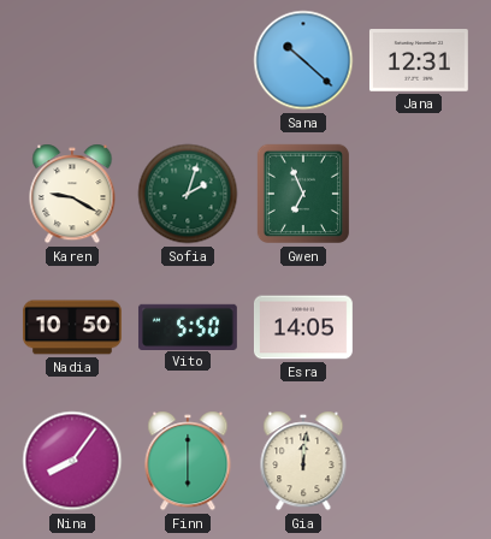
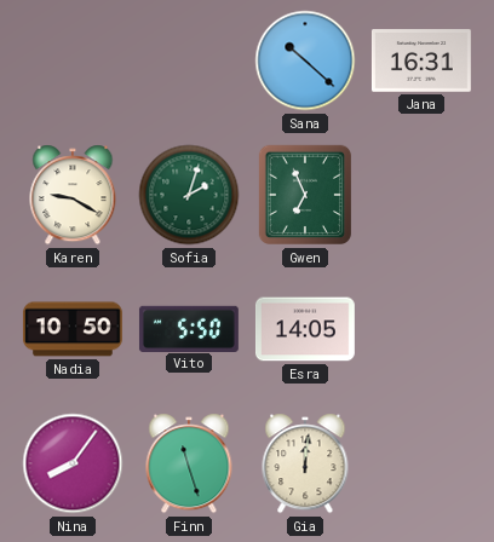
Jana: 12:31 -> 16:31
Finn: 6:00 -> 11:27
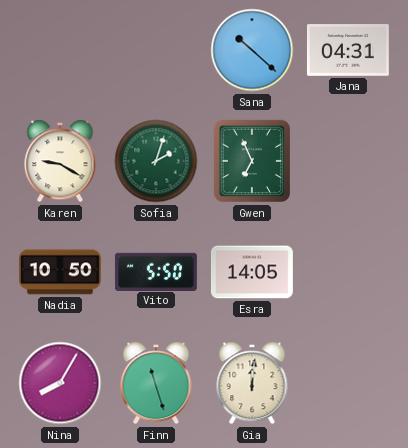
Jana: 16:31 -> 04:31
Nina: 8:06 -> 8:05
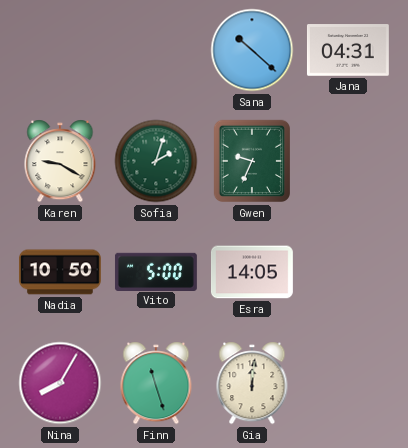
Gwen: 6:56 -> 9:34
Vito: 5:50 -> 5:00
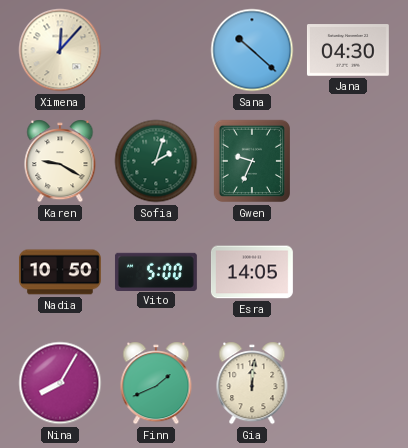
Ximena: none -> 12:07
Jana: 04:31 -> 04:30
Finn: 11:27 -> 1:41
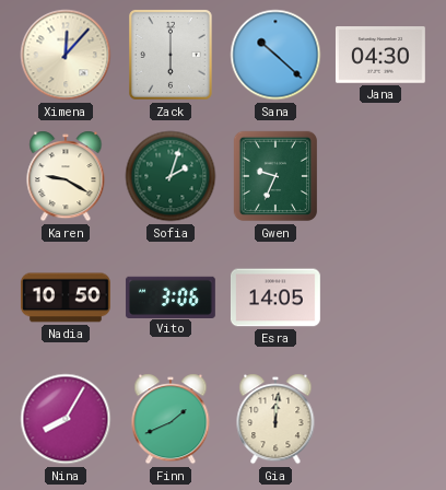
Zack: none -> 6:00
Vito: 5:00 -> 3:06
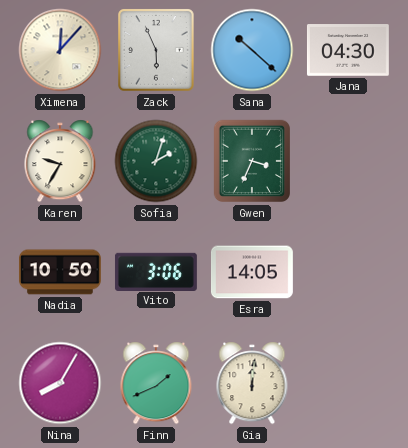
Zack: 6:00 -> 5:56
Karen: 9:20 -> 9:35
Gwen: 9:34 -> 3:34
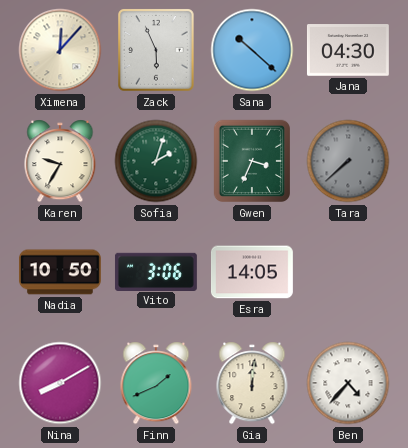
Tara: none -> 7:38
Nina: 8:05 -> 8:10
Ben: none -> 4:37
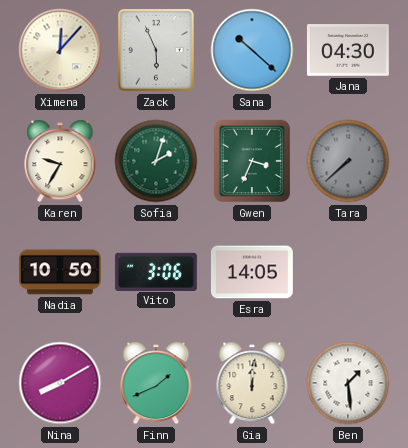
Ben: 4:37 -> 1:29
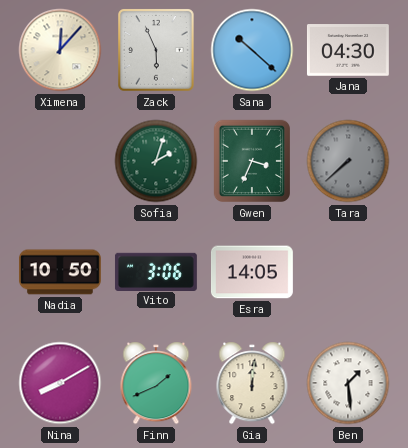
Karen: 9:35 -> none
